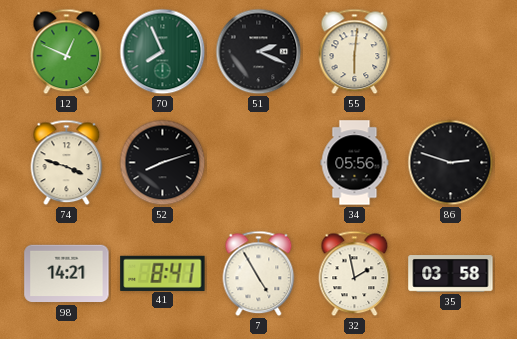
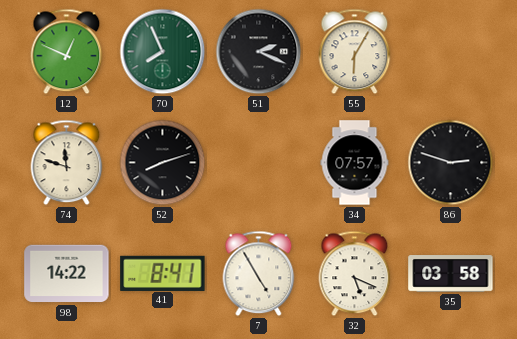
55: 6:01 -> 6:05
74: 3:48 -> 11:48
34: 05:56 -> 07:57
98: 14:21 -> 14:22
32: 1:58 -> 5:19
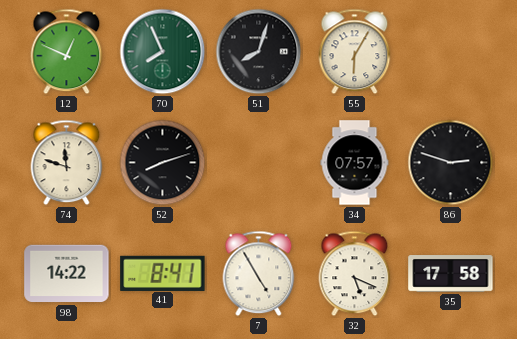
51: 2:19 -> 8:03
35: 03:58 -> 17:58
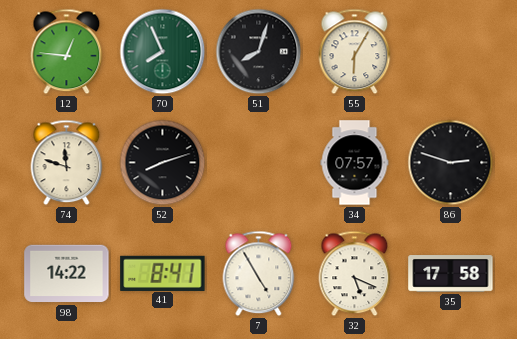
12: 12:49 -> 12:46
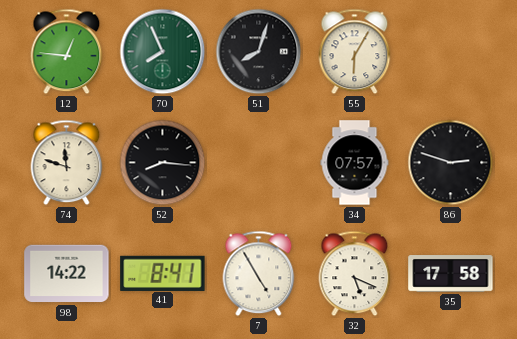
52: 8:12 -> 8:16
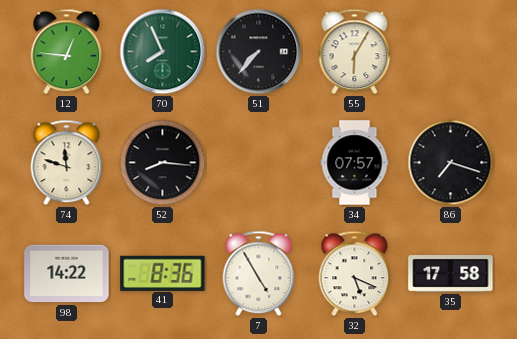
51: 8:03 -> 7:37
86: 2:48 -> 7:18
41: 8:41 -> 8:36
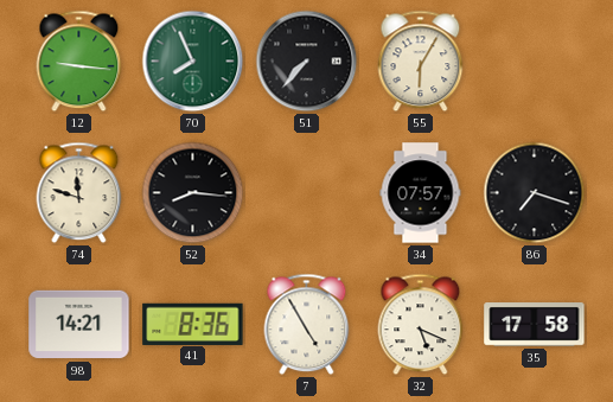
12: 12:46 -> 9:16
98: 14:22 -> 14:21
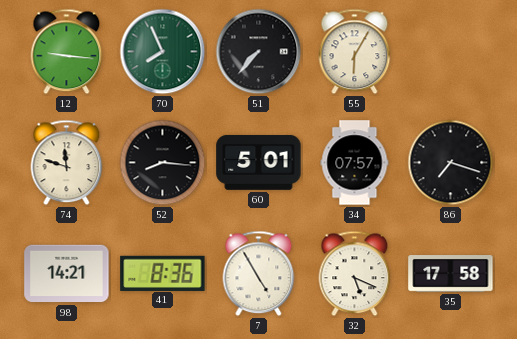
60: none -> 5:01
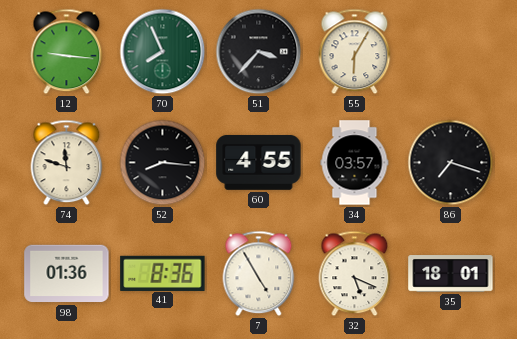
51: 7:37 -> 3:37
60: 5:01 -> 4:55
34: 07:57 -> 03:57
98: 14:21 -> 01:36
35: 17:58 -> 18:01
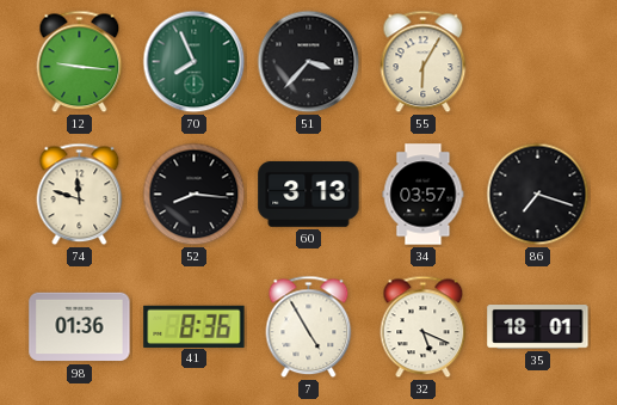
60: 4:55 -> 3:13
